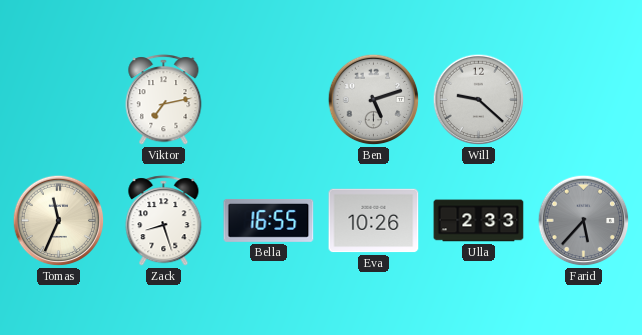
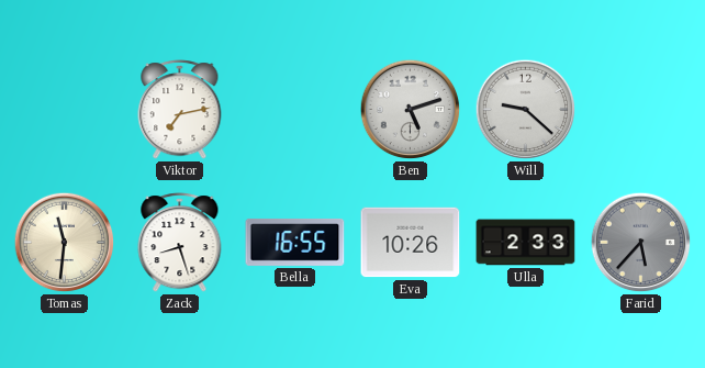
Tomas: 11:34 -> 11:31
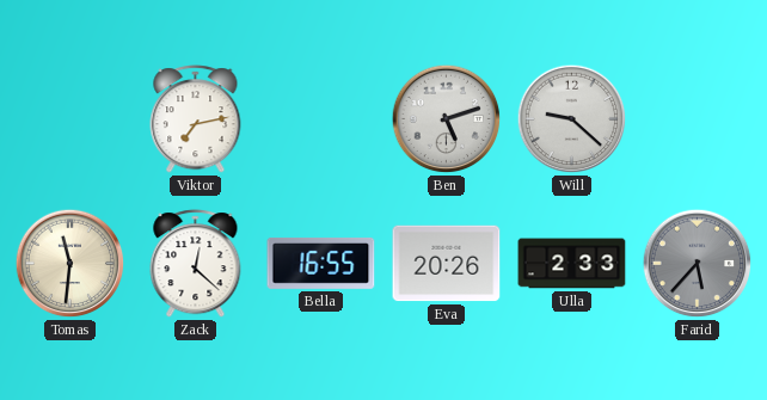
Zack: 8:27 -> 12:22
Eva: 10:26 -> 20:26
